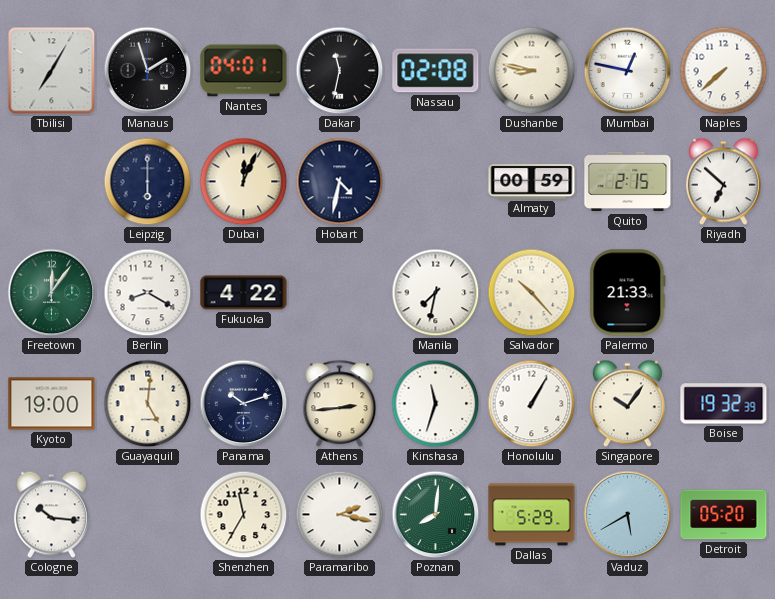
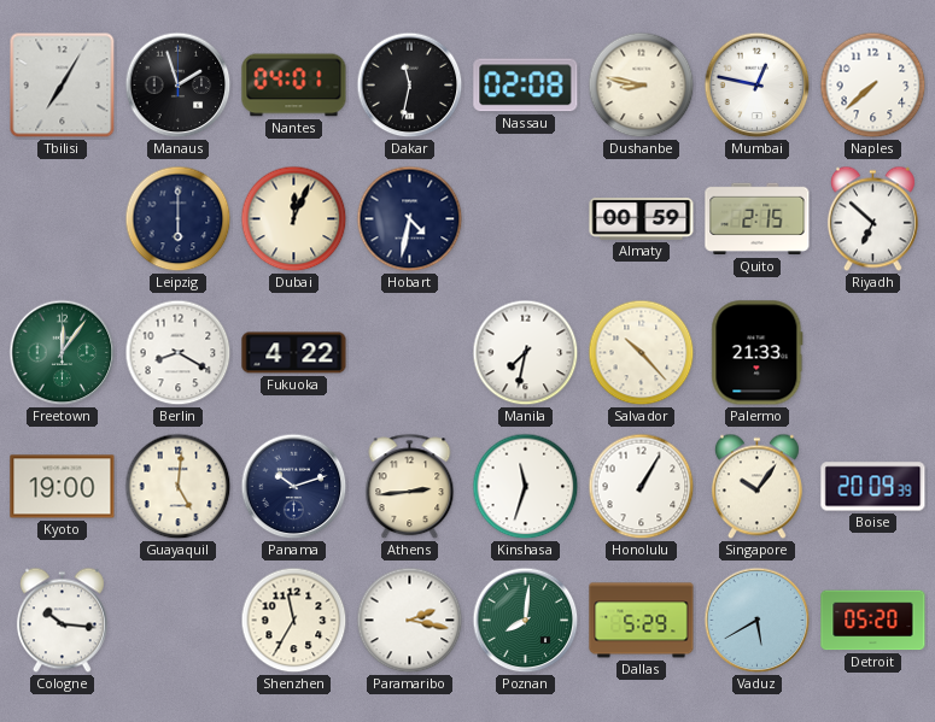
Boise: 19:32 -> 20:09
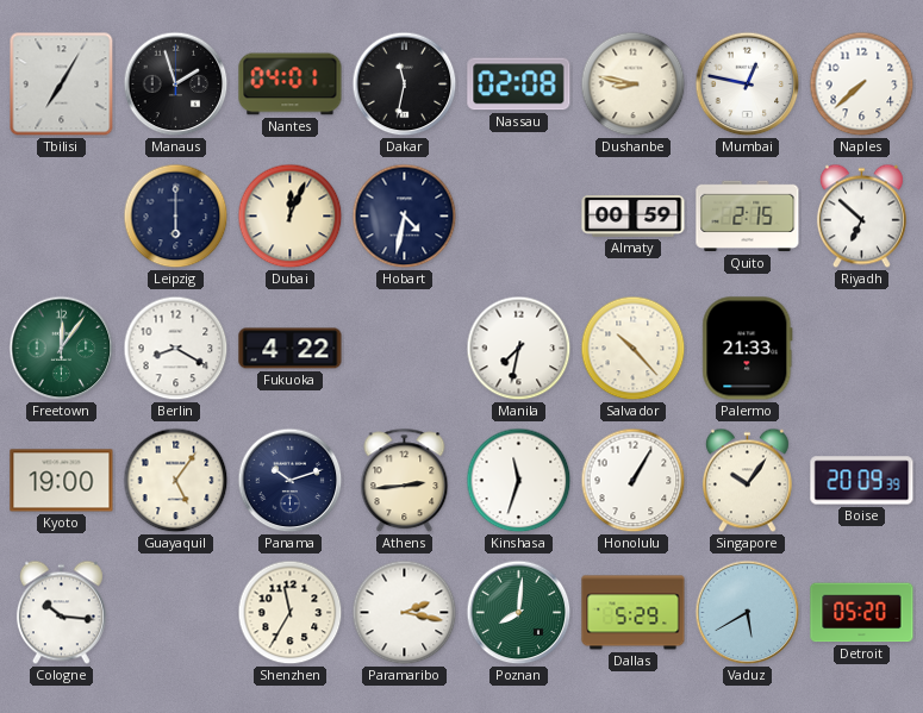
Guayaquil: 5:01 -> 5:06
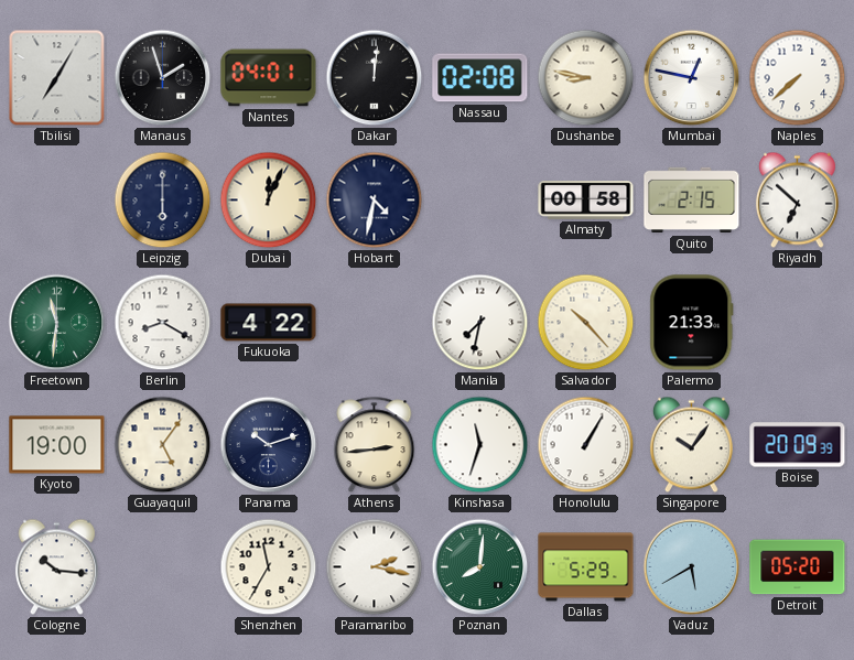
Dakar: 11:32 -> 12:01
Almaty: 00:59 -> 00:58
Freetown: 12:06 -> 11:31
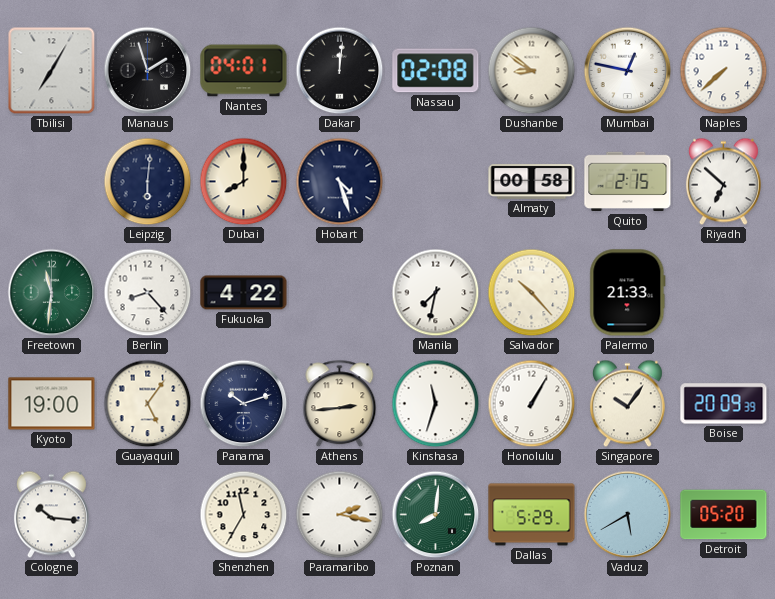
Dushanbe: 8:47 -> 8:51
Leipzig: 6:00 -> 6:01
Dubai: 12:04 -> 8:00
Hobart: 4:32 -> 4:27
Berlin: 8:20 -> 8:23
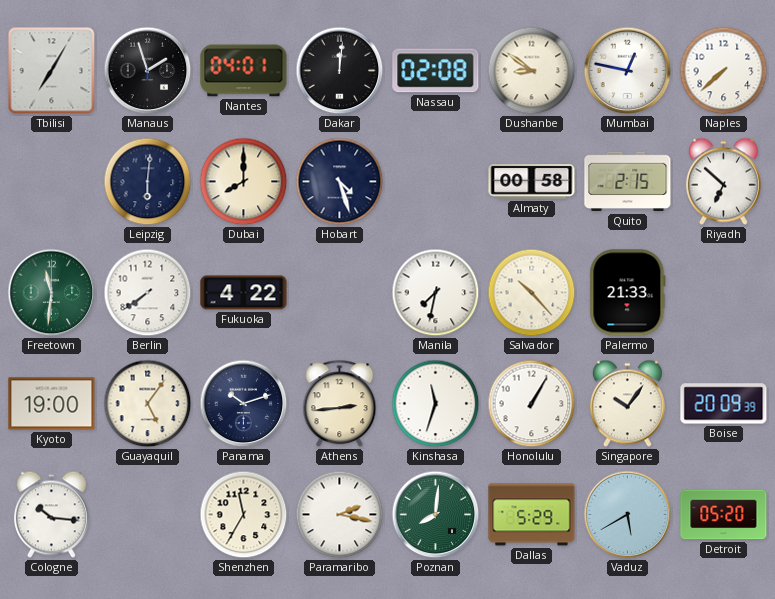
Berlin: 8:23 -> 7:39
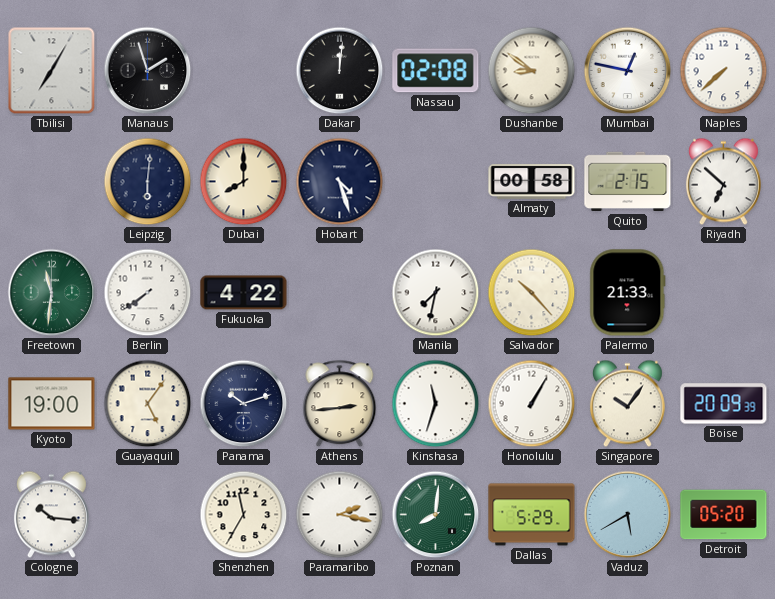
Nantes: 04:01 -> none
